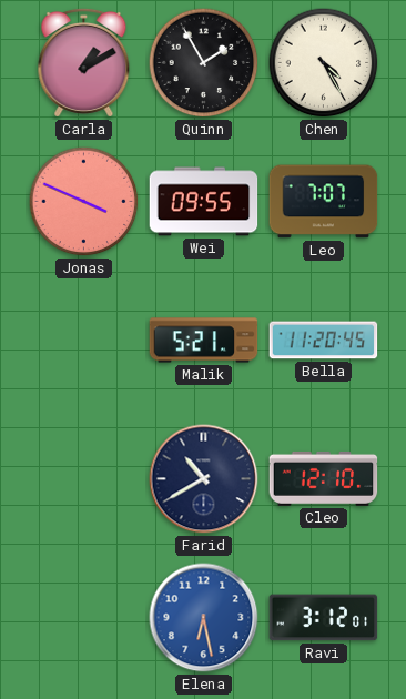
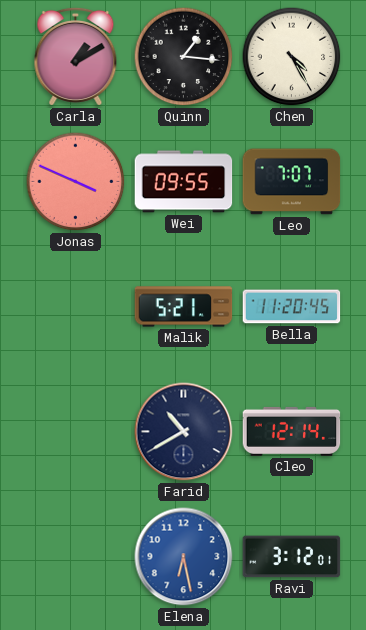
Quinn: 1:55 -> 1:16
Cleo: 12:10 -> 12:14
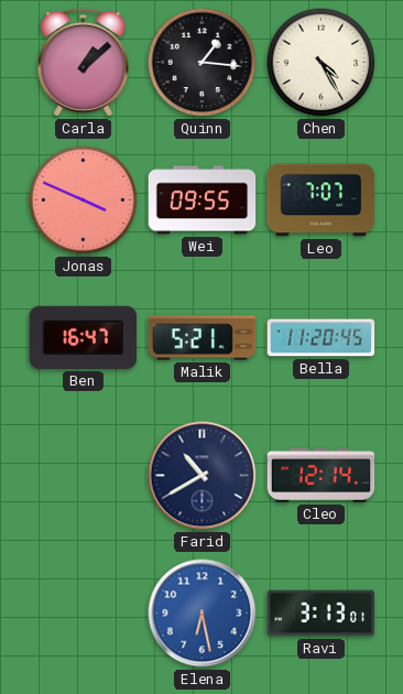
Carla: 1:10 -> 1:08
Ben: none -> 16:47
Ravi: 3:12 -> 3:13
